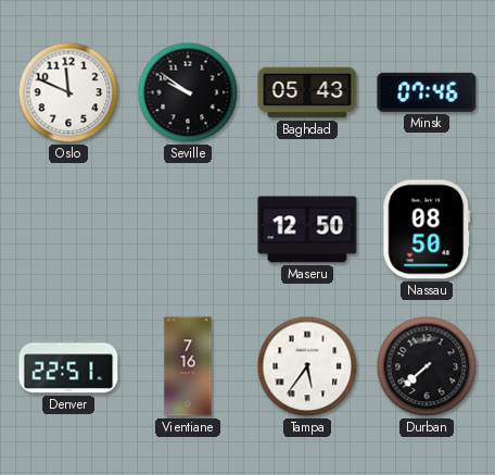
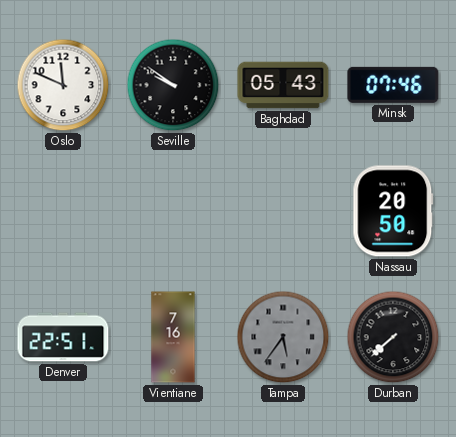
Maseru: 12:50 -> none
Nassau: 08:50 -> 20:50
Tampa dial: white -> grey
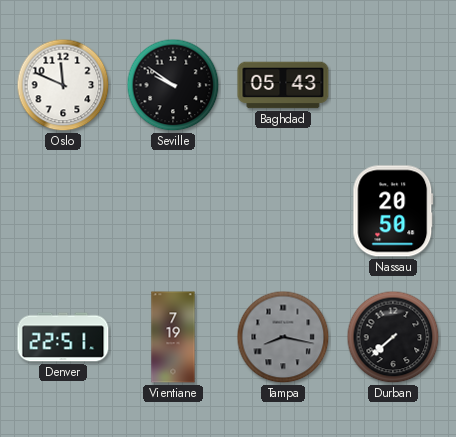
Minsk: 07:46 -> none
Vientiane: 7:16 -> 7:19
Tampa: 5:36 -> 8:17
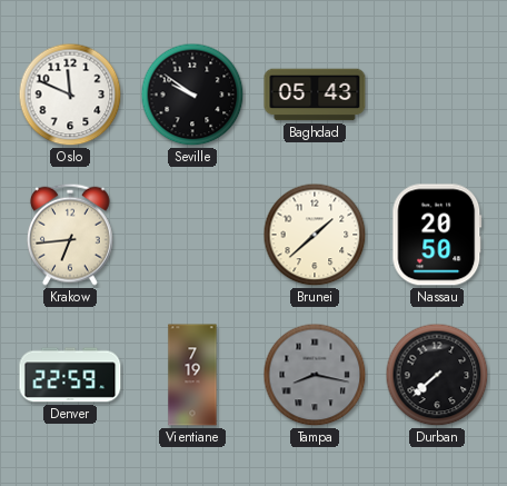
Krakow: none -> 6:44
Brunei: none -> 1:38
Denver: 22:51 -> 22:59
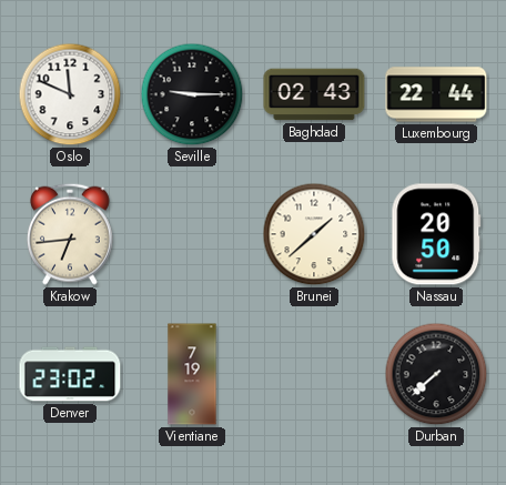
Seville: 9:51 -> 9:15
Baghdad: 05:43 -> 02:43
Luxembourg: none -> 22:44
Denver: 22:59 -> 23:02
Tampa: 8:17 -> none
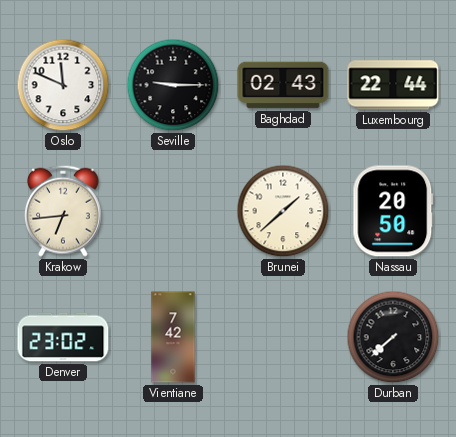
Vientiane: 7:19 -> 7:42
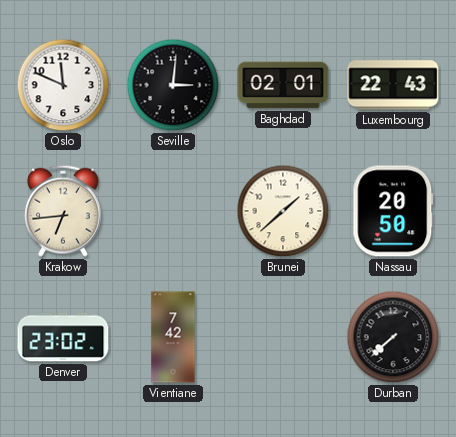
Seville: 9:15 -> 3:01
Baghdad: 02:43 -> 02:01
Luxembourg: 22:44 -> 22:43
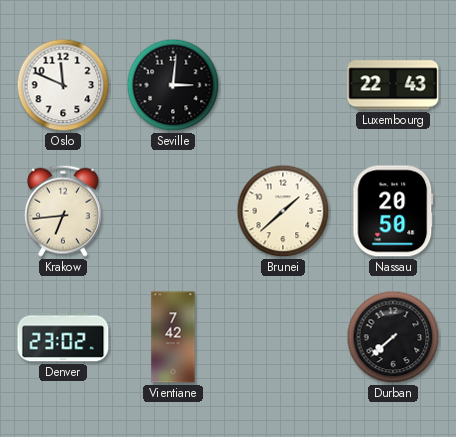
Baghdad: 02:01 -> none
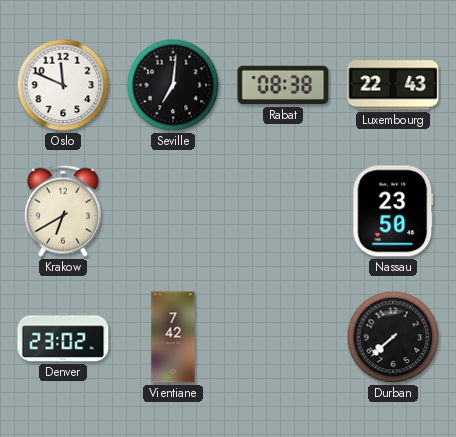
Seville: 3:01 -> 7:01
Rabat: none -> 08:38
Krakow: 6:44 -> 6:40
Brunei: 1:38 -> none
Nassau: 20:50 -> 23:50
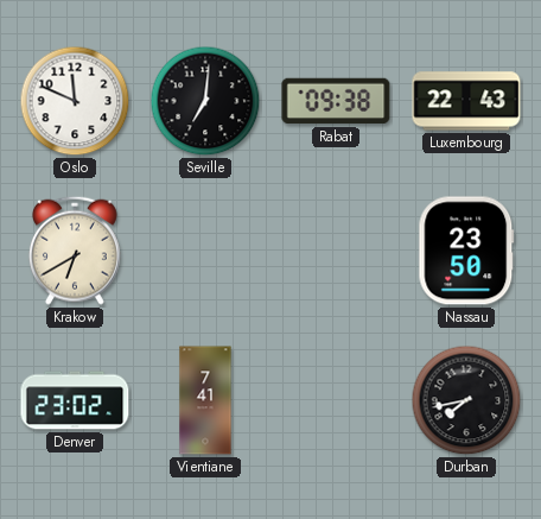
Rabat: 08:38 -> 09:38
Vientiane: 7:42 -> 7:41
Durban: 7:38 -> 7:43
